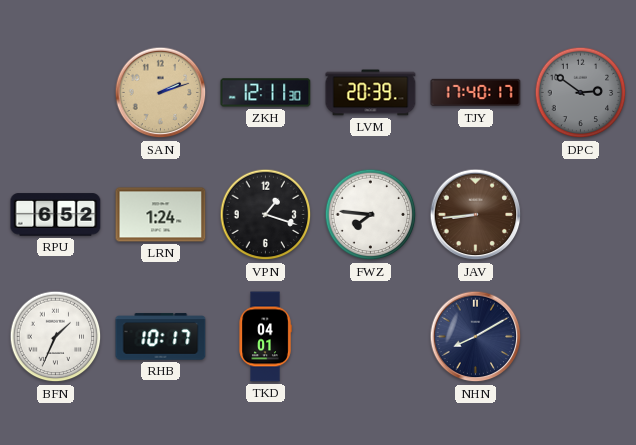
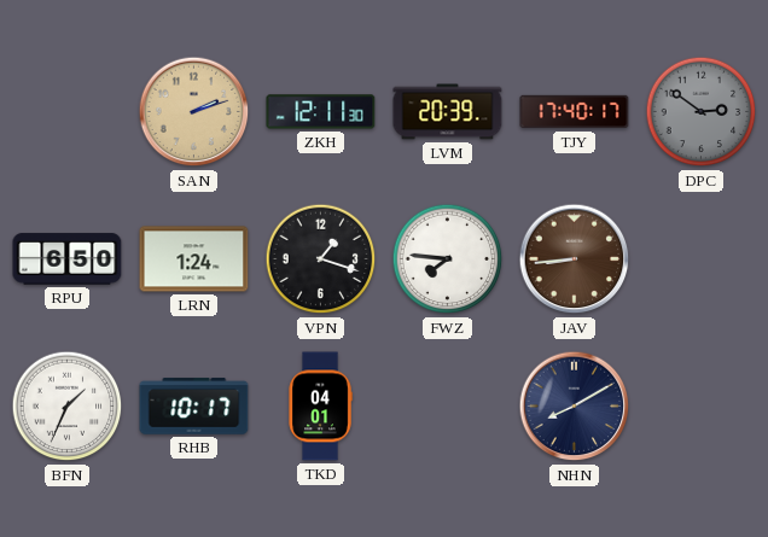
RPU: 6:52 -> 6:50
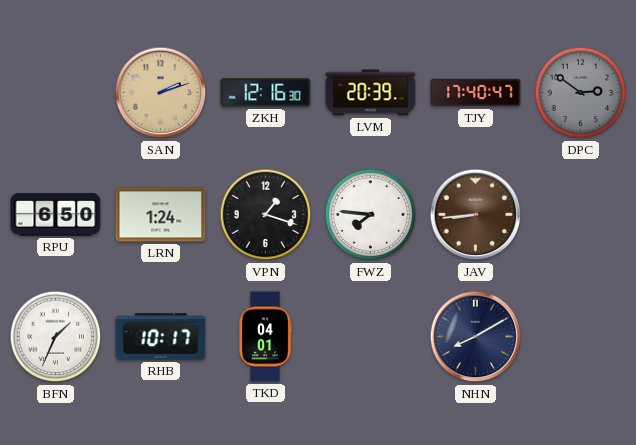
ZKH: 12:11 -> 12:16
TJY: 17:40:17 -> 17:40:47
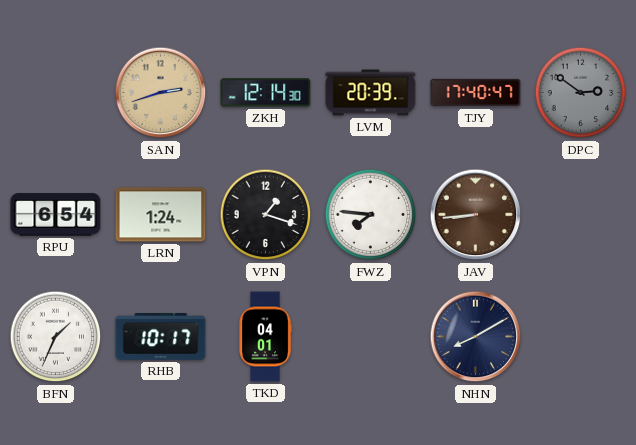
SAN: 2:12 -> 2:42
ZKH: 12:16 -> 12:14
RPU: 6:50 -> 6:54
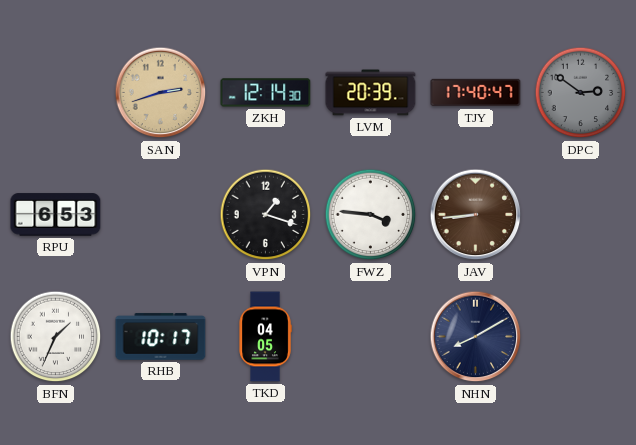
RPU: 6:54 -> 6:53
LRN: 1:24 -> none
FWZ: 7:46 -> 3:46
TKD: 04:01 -> 04:05
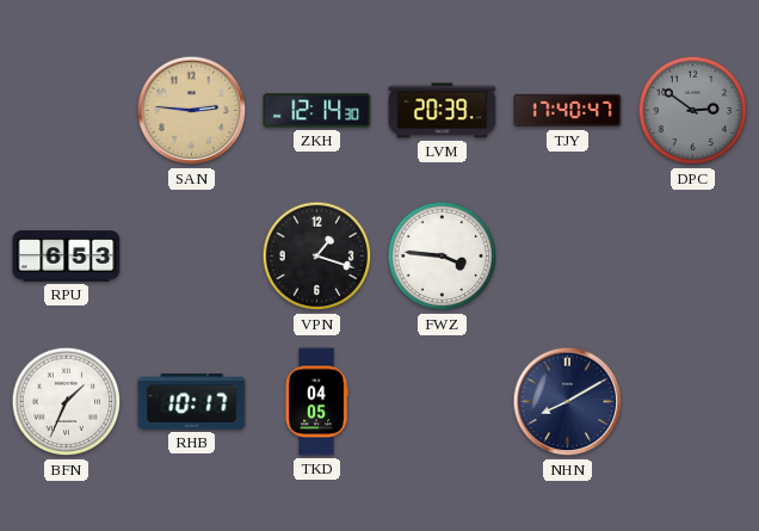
SAN: 2:42 -> 2:46
JAV: 8:44 -> none
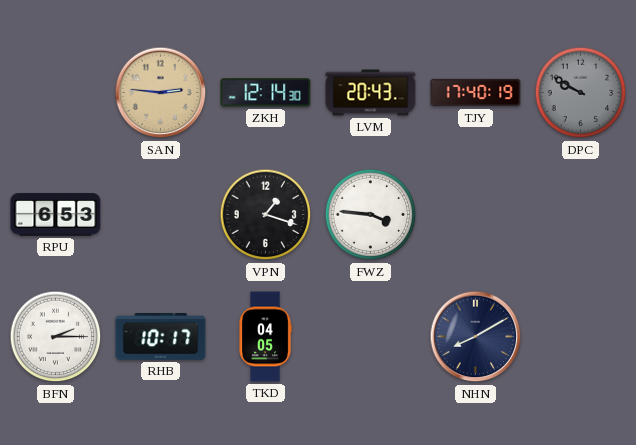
LVM: 20:39 -> 20:43
TJY: 17:40:47 -> 17:40:19
DPC: 2:51 -> 9:50
BFN: 1:34 -> 2:15
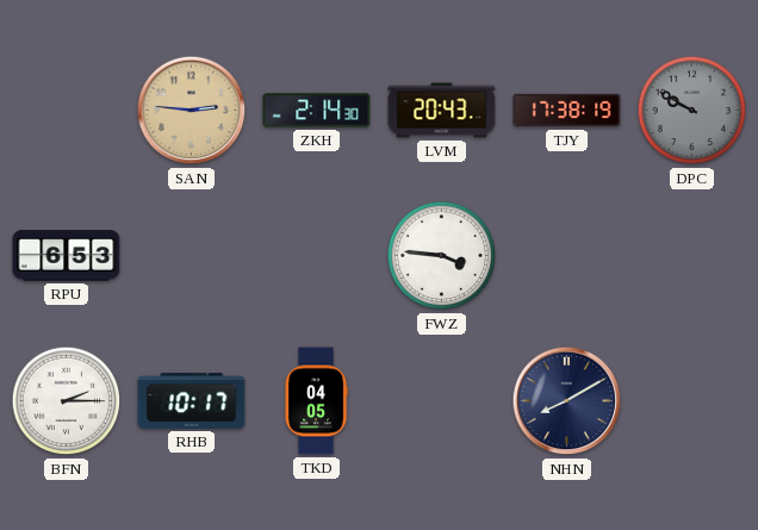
ZKH: 12:14 -> 2:14
TJY: 17:40 -> 17:38
VPN: 1:18 -> none
